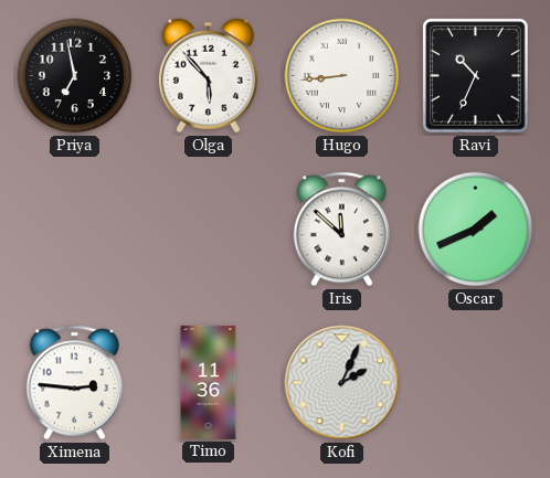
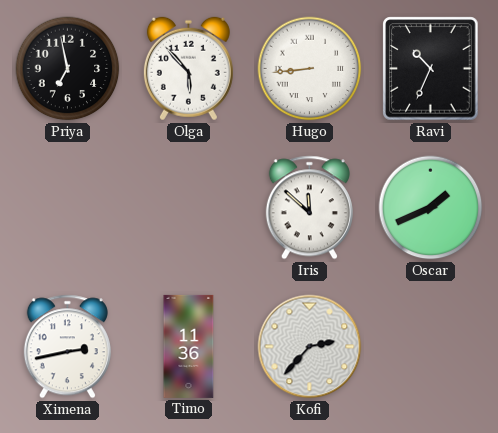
Ximena: 2:46 -> 2:43
Kofi: 2:04 -> 2:37
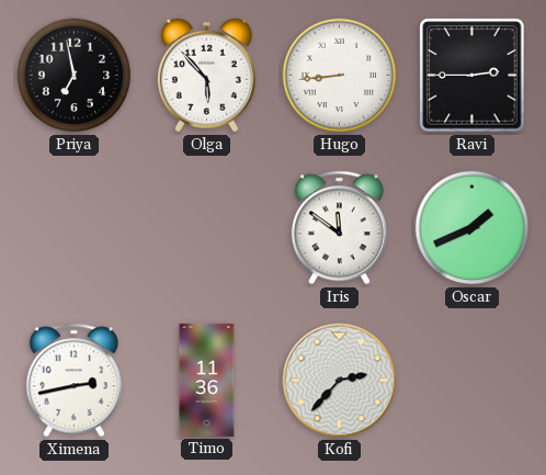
Ravi: 10:34 -> 2:45
Iris: 11:52 -> 11:51
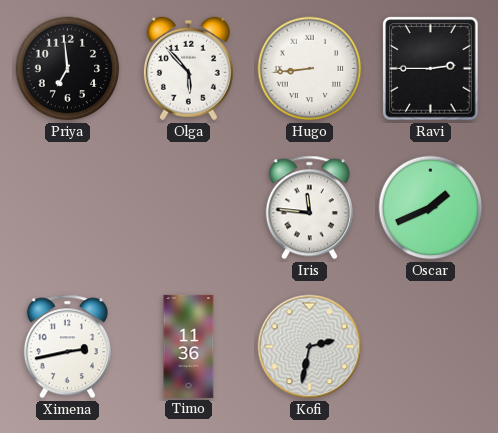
Priya: 6:58 -> 6:59
Iris: 11:51 -> 11:46
Kofi: 2:37 -> 2:32
